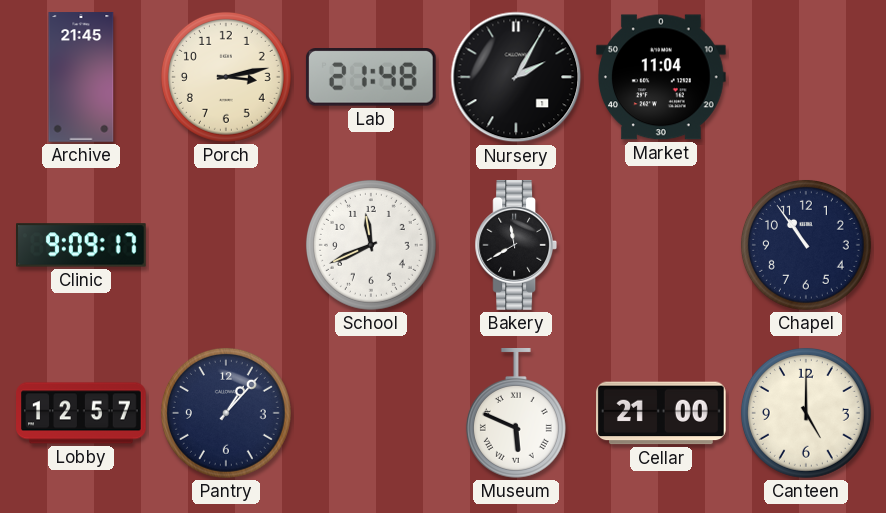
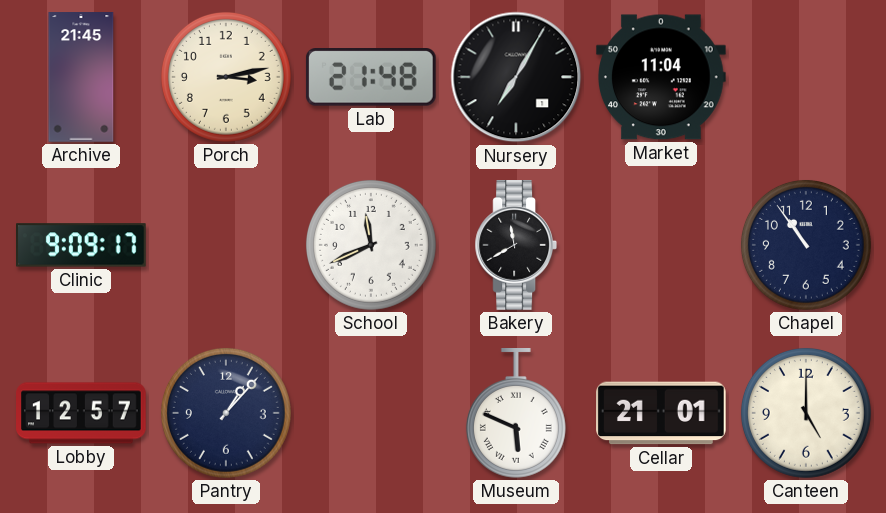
Nursery: 2:05 -> 7:05
Cellar: 21:00 -> 21:01
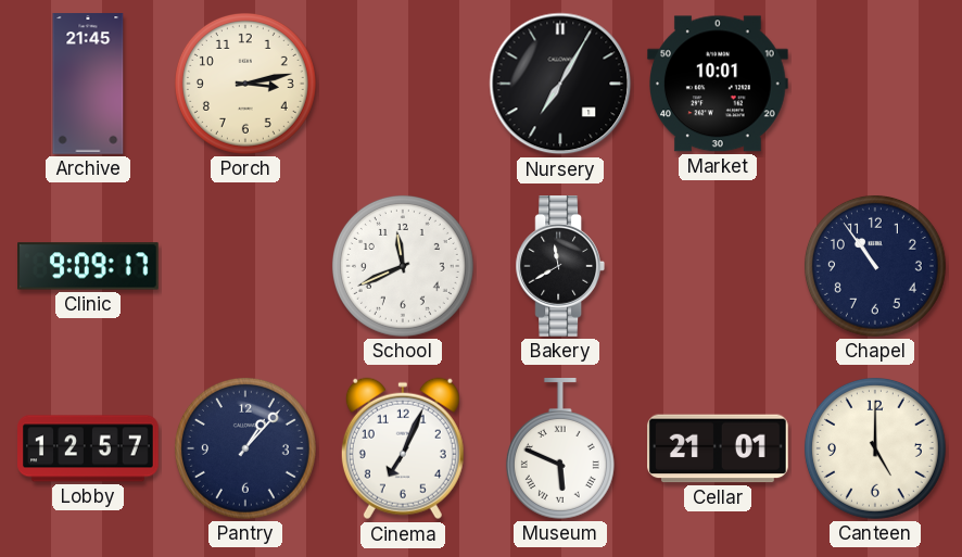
Lab: 21:48 -> none
Market: 11:04 -> 10:01
Cinema: none -> 7:04
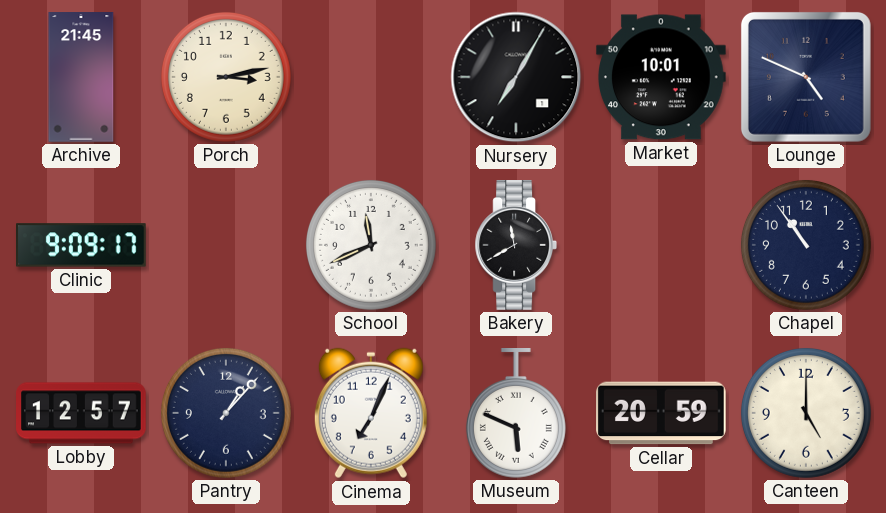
Lounge: none -> 4:49
Cellar: 21:01 -> 20:59
